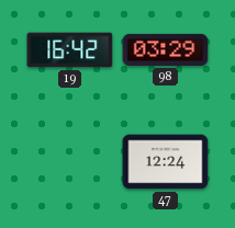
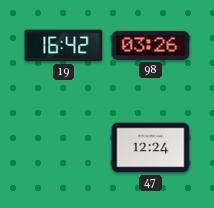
98: 03:29 -> 03:26
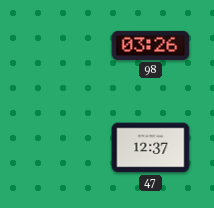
19: 16:42 -> none
47: 12:24 -> 12:37
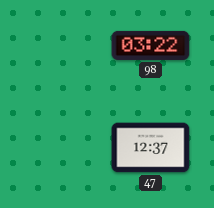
98: 03:26 -> 03:22
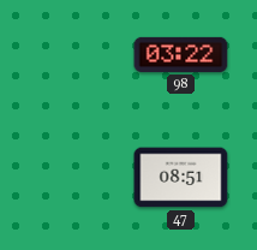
47: 12:37 -> 08:51
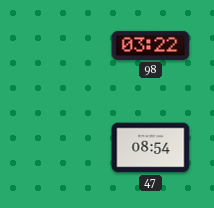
47: 08:51 -> 08:54
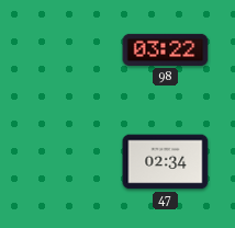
47: 08:54 -> 02:34
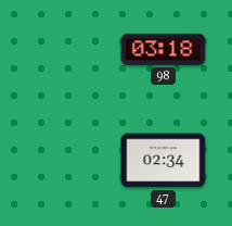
98: 03:22 -> 03:18
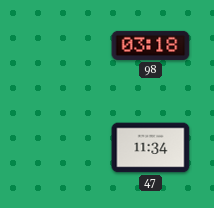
47: 02:34 -> 11:34
